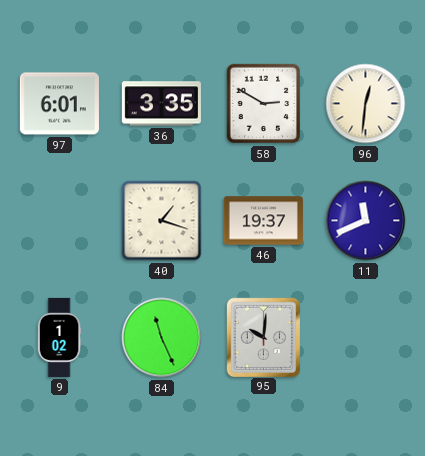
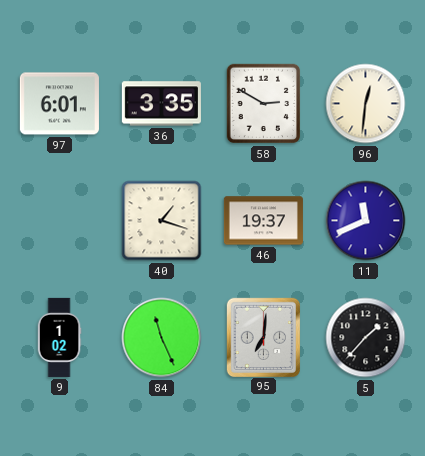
95: 10:01 -> 7:01
5: none -> 1:37
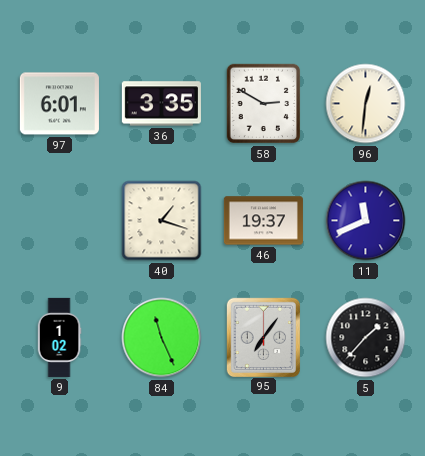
95: 7:01 -> 7:06
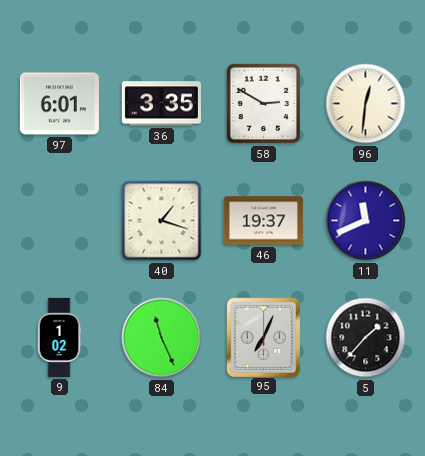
95: 7:06 -> 7:04
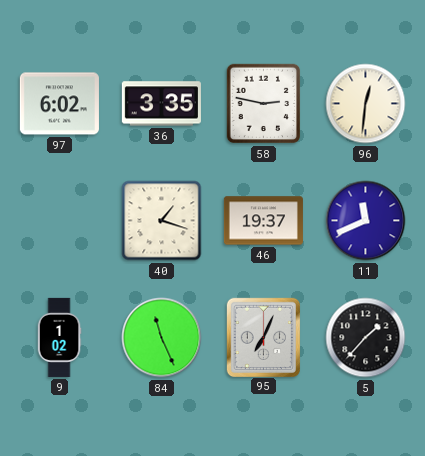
97: 6:01 -> 6:02
58: 2:50 -> 2:47
